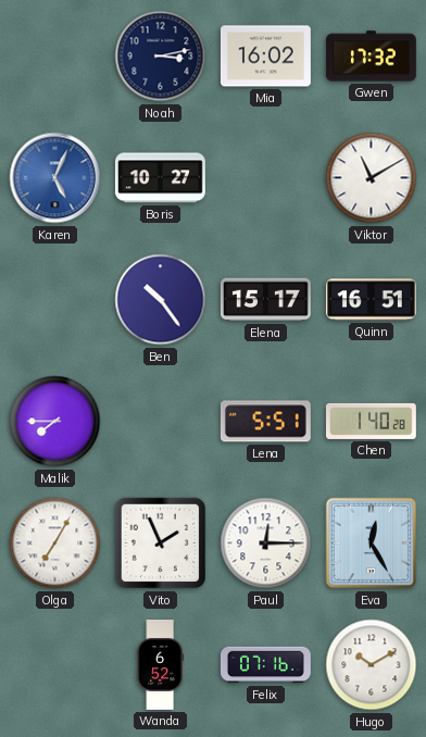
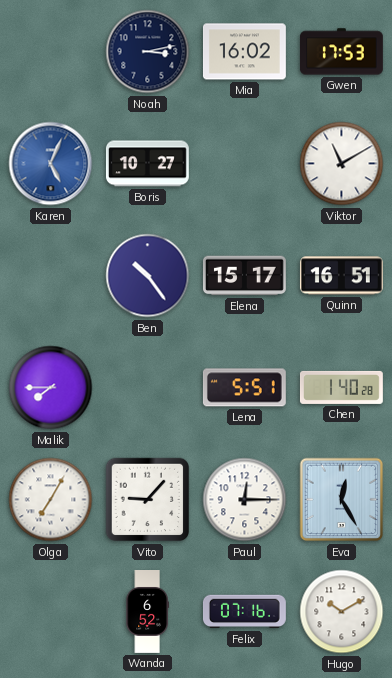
Gwen: 17:32 -> 17:53
Vito: 1:56 -> 9:07
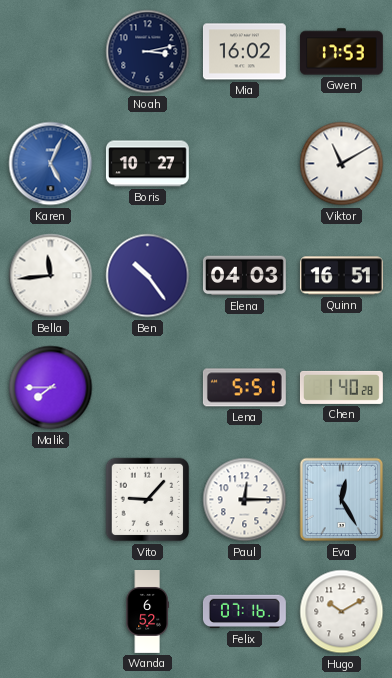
Bella: none -> 11:44
Elena: 15:17 -> 04:03
Olga: 7:05 -> none
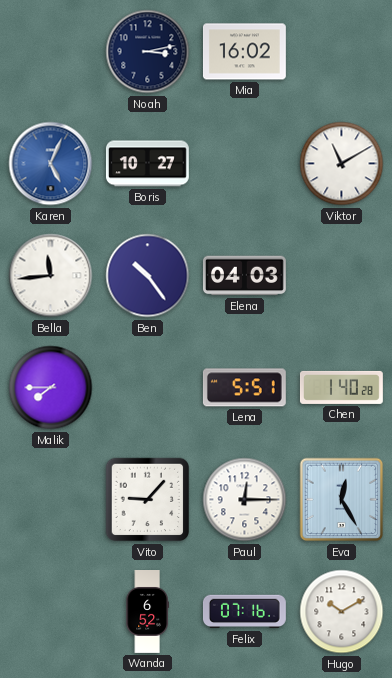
Gwen: 17:53 -> none
Quinn: 16:51 -> none
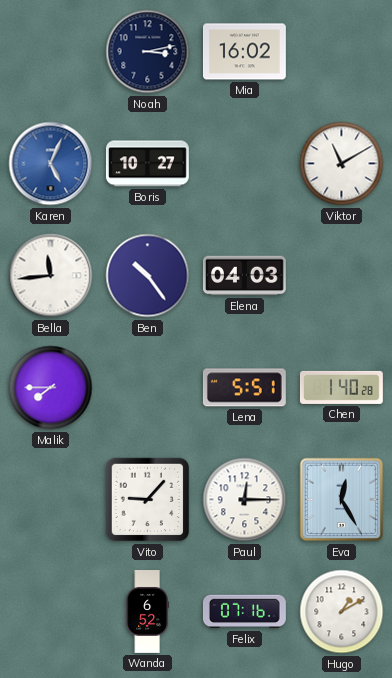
Hugo: 10:10 -> 1:10
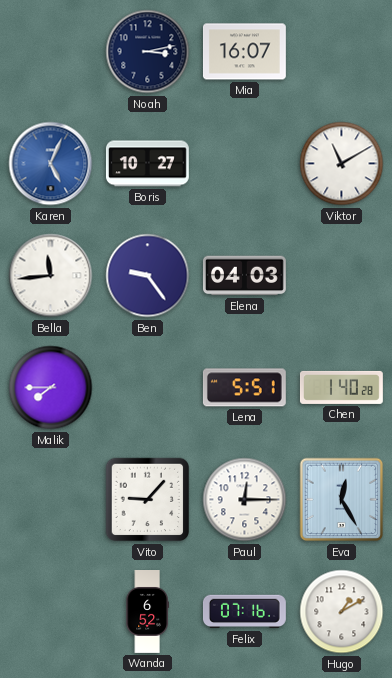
Mia: 16:02 -> 16:07
Ben: 10:24 -> 9:24
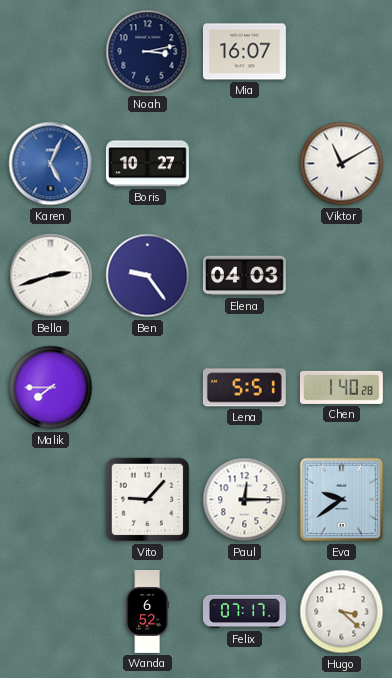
Bella: 11:44 -> 2:42
Eva: 12:25 -> 9:39
Felix: 07:16 -> 07:17
Hugo: 1:10 -> 3:22
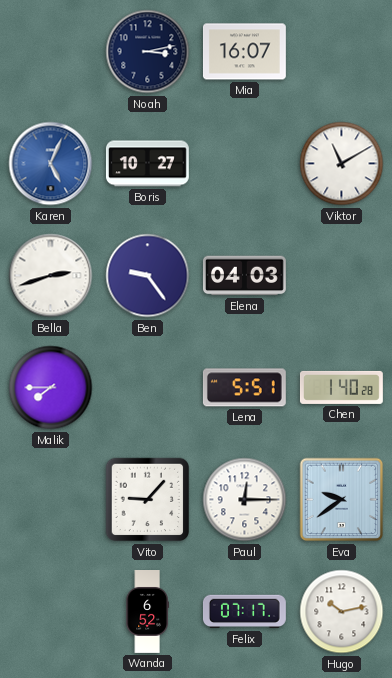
Hugo: 3:22 -> 10:13
